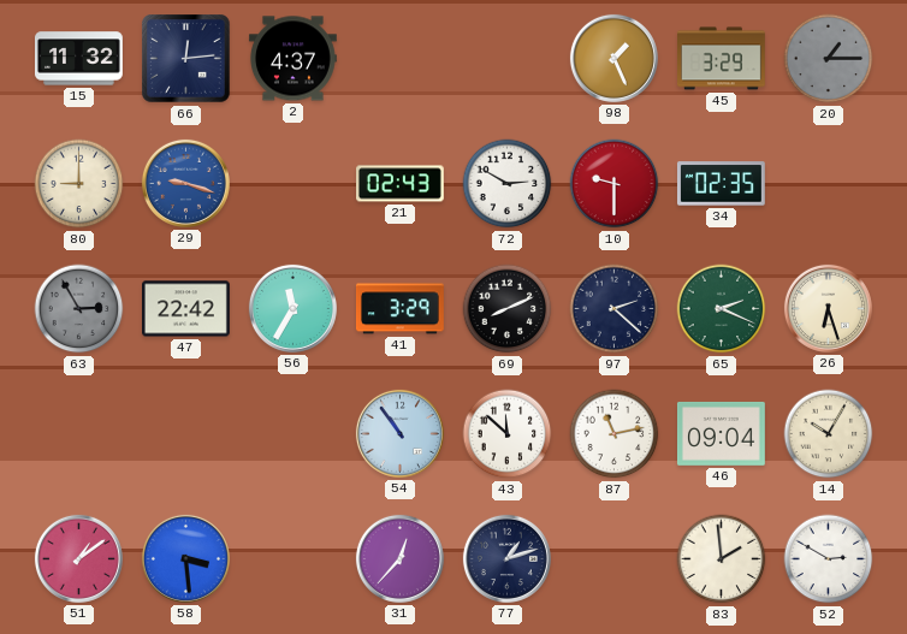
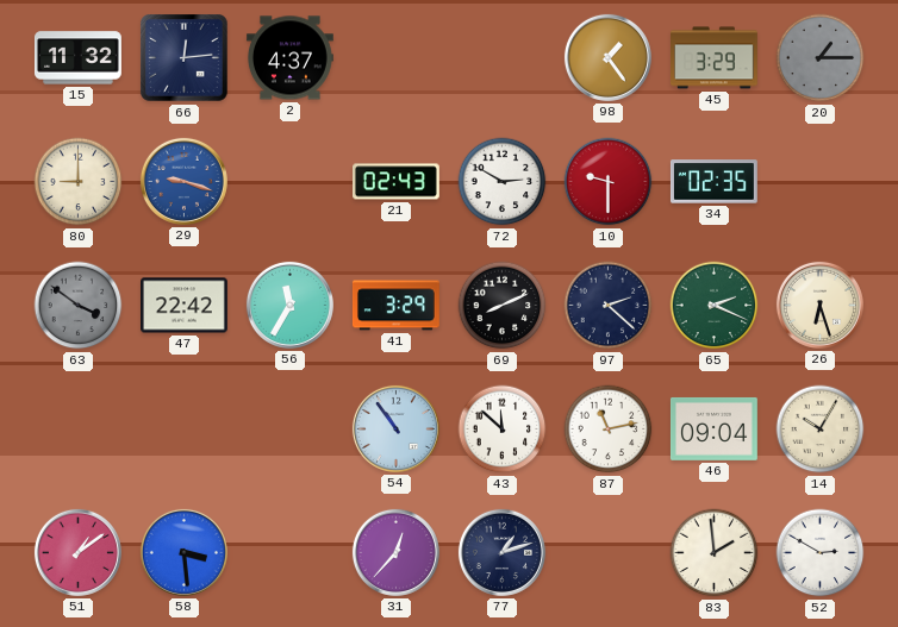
98: 1:26 -> 1:24
63: 2:55 -> 3:51
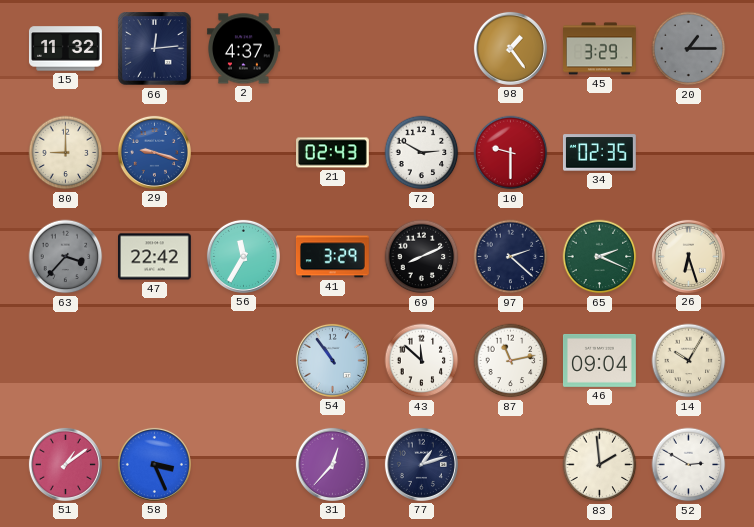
63: 3:51 -> 3:37
58: 3:29 -> 3:26
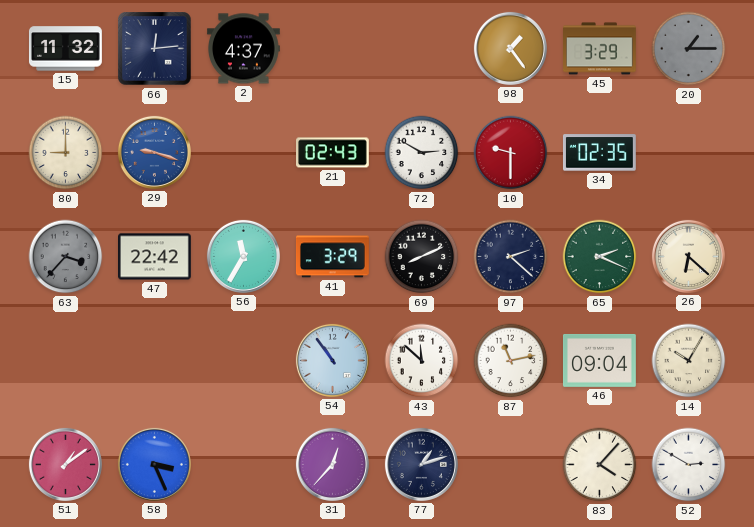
26: 6:27 -> 6:22
83: 1:59 -> 4:07
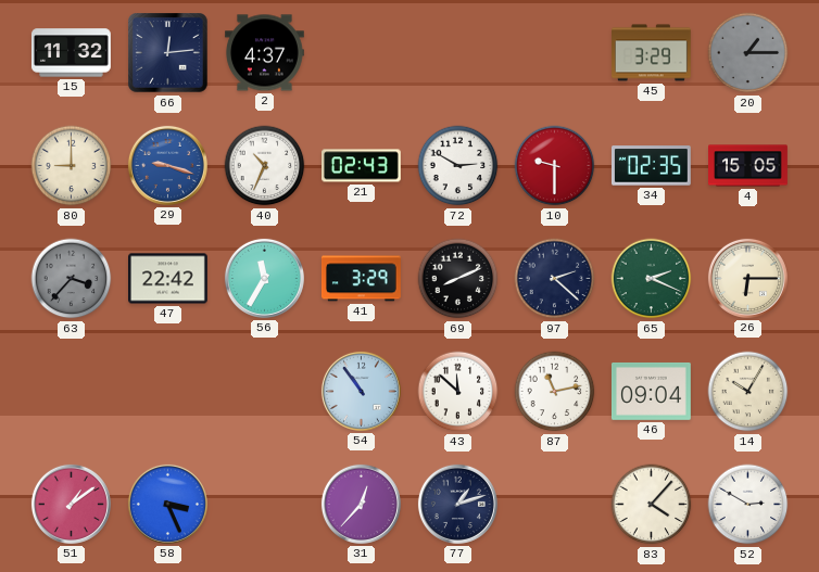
98: 1:24 -> none
40: none -> 10:34
4: none -> 15:05
26: 6:22 -> 6:15
